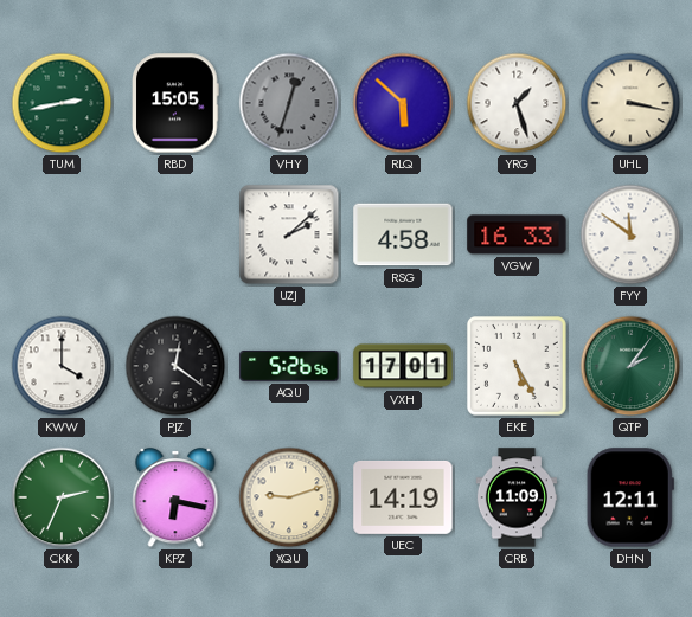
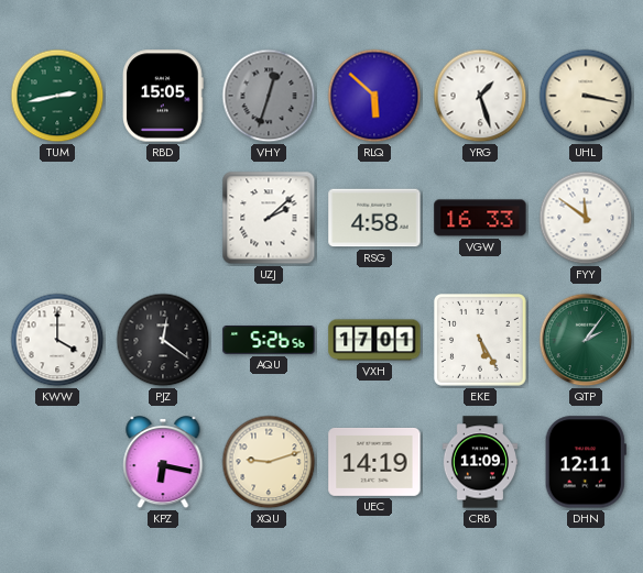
CKK: 2:34 -> none
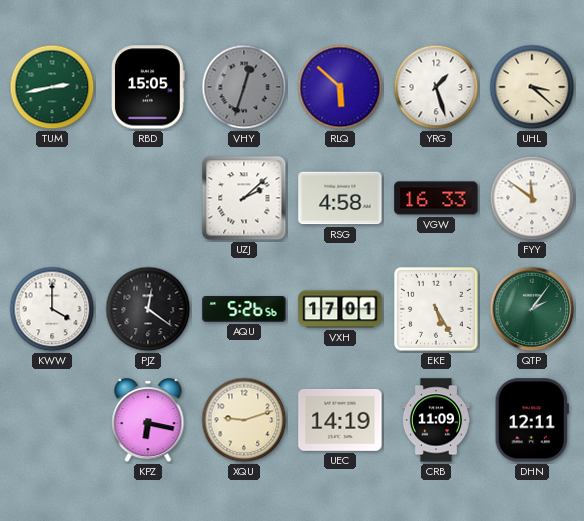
UHL: 3:17 -> 3:22
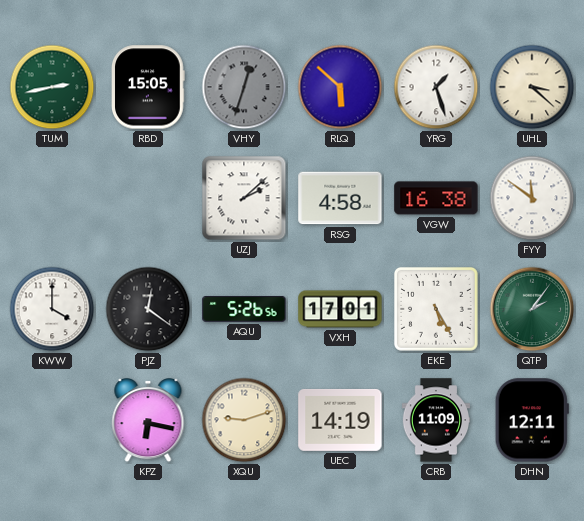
VGW: 16:33 -> 16:38
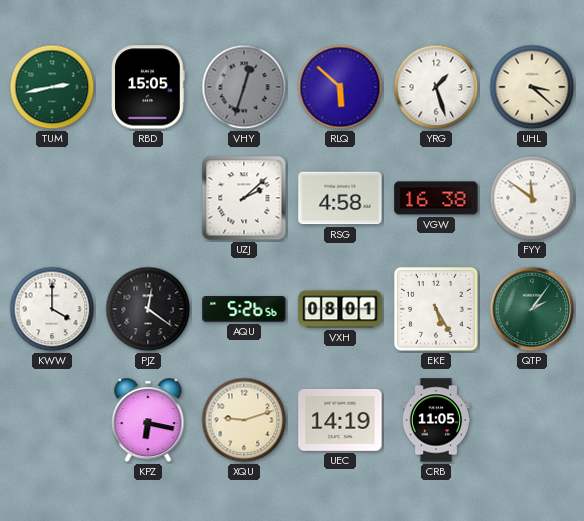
VXH: 17:01 -> 08:01
CRB: 11:09 -> 11:05
DHN: 12:11 -> none
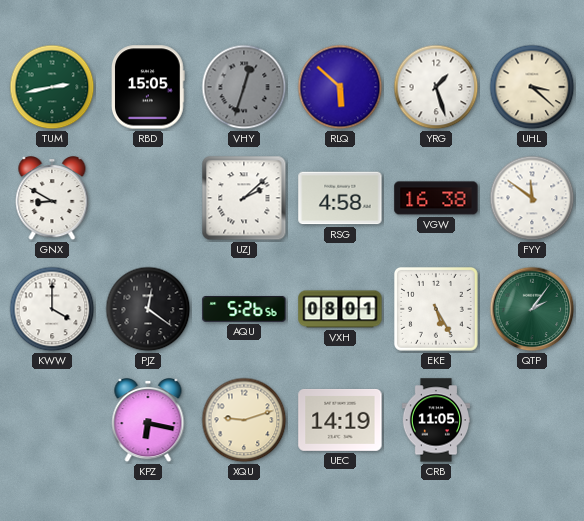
GNX: none -> 8:50
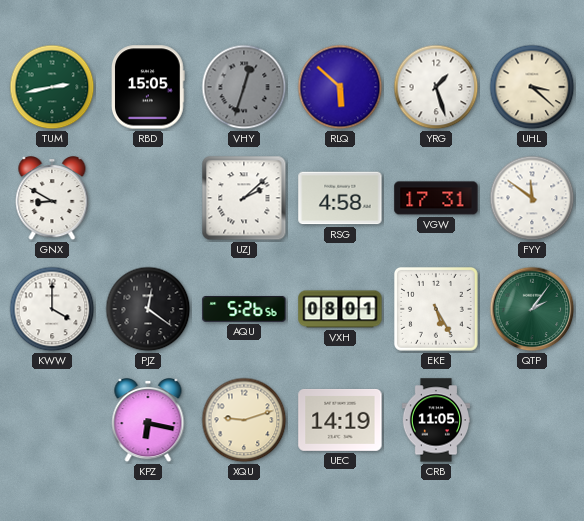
VGW: 16:38 -> 17:31
